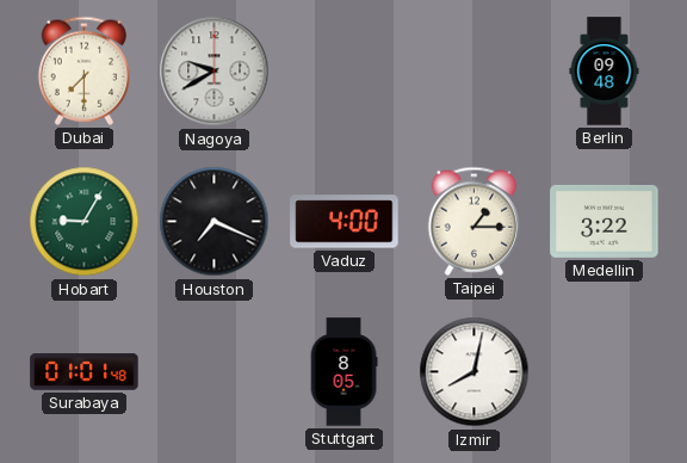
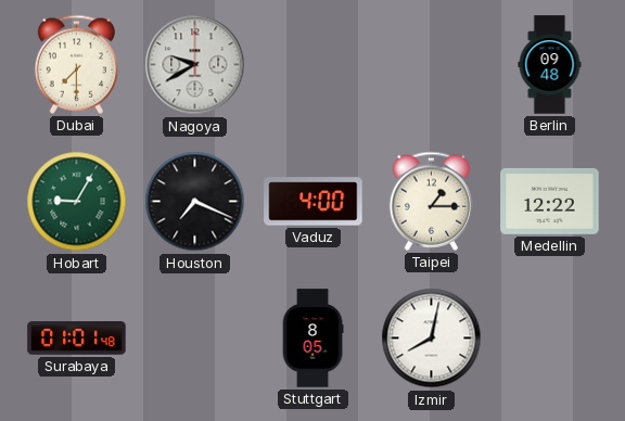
Medellin: 3:22 -> 12:22
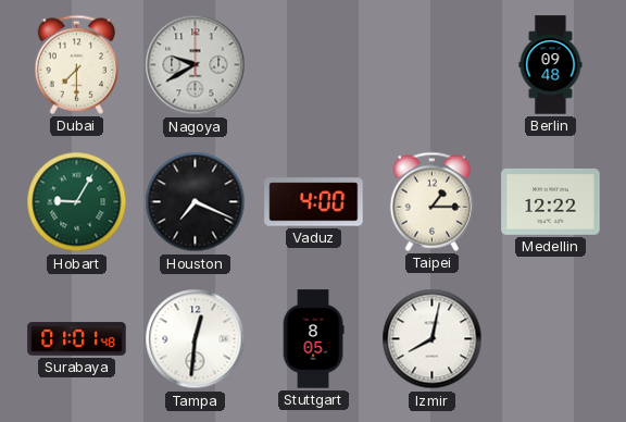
Tampa: none -> 12:31
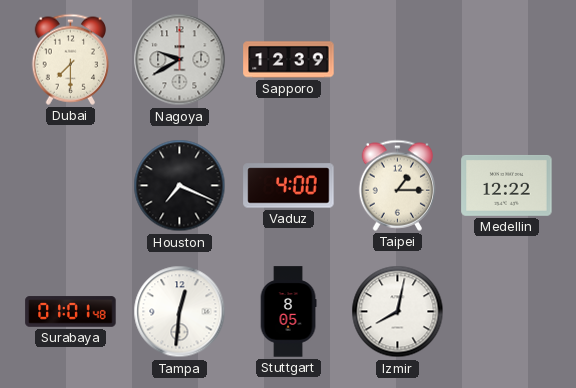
Sapporo: none -> 12:39
Berlin: 09:48 -> none
Hobart: 9:05 -> none
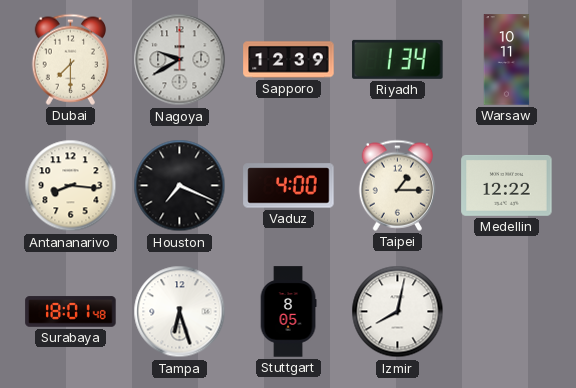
Riyadh: none -> 1:34
Warsaw: none -> 10:11
Antananarivo: none -> 8:16
Surabaya: 01:01 -> 18:01
Tampa: 12:31 -> 6:27
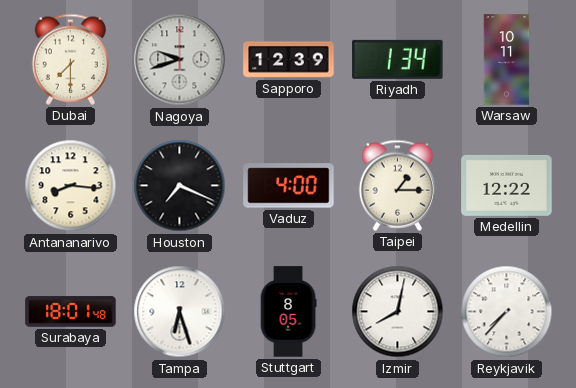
Nagoya: 9:40 -> 9:42
Reykjavik: none -> 7:37
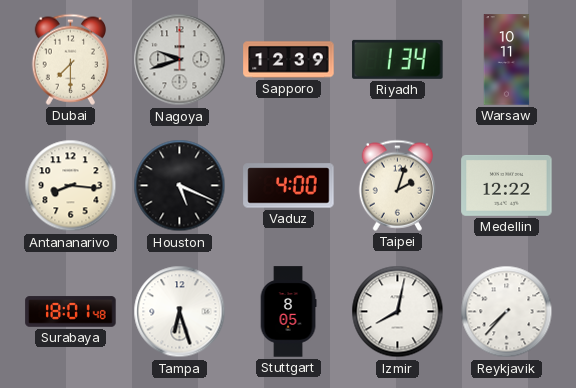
Houston: 7:19 -> 5:19
Taipei: 1:15 -> 2:03
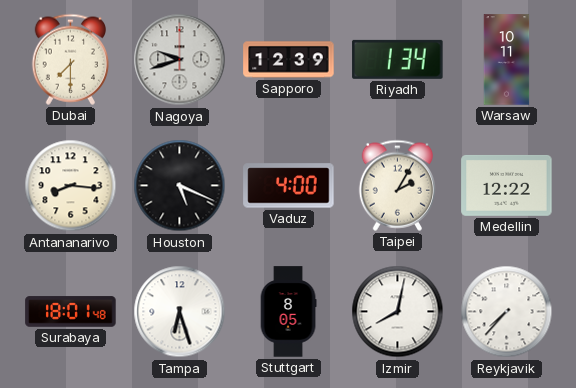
Taipei: 2:03 -> 2:05
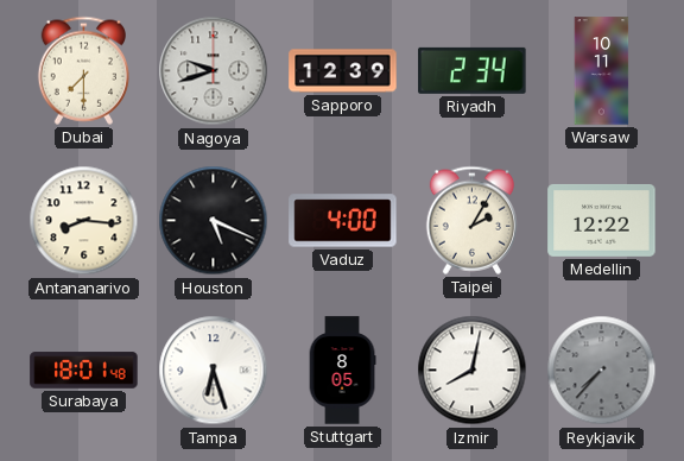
Riyadh: 1:34 -> 2:34
Reykjavik dial: white -> grey
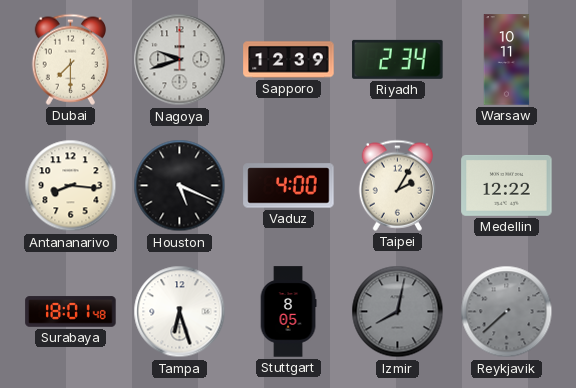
Izmir dial: white -> grey
Reykjavik: 7:37 -> 7:38
